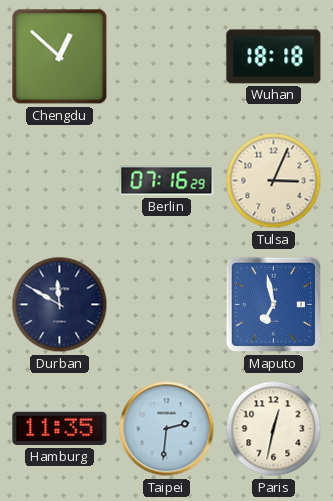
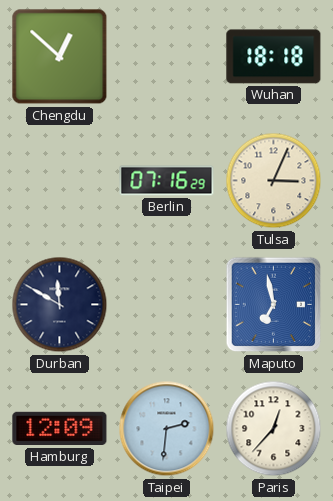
Hamburg: 11:35 -> 12:09
Paris: 12:32 -> 12:37
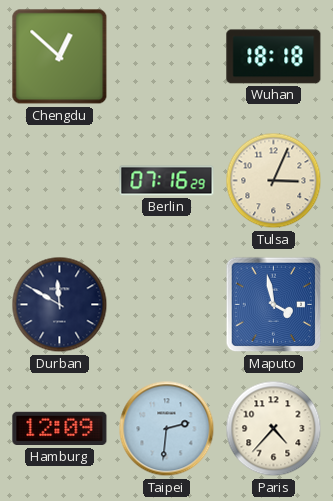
Maputo: 6:58 -> 3:58
Paris: 12:37 -> 4:37
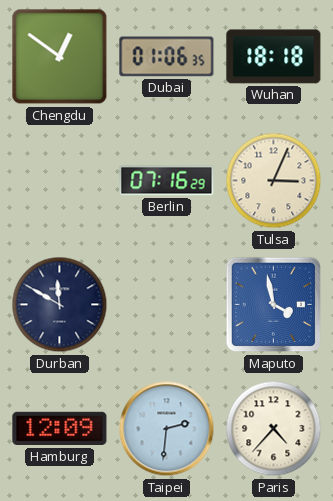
Chengdu: 12:52 -> 12:51
Dubai: none -> 01:06
